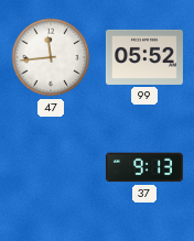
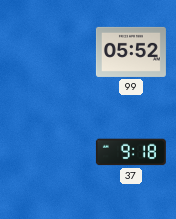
47: 11:44 -> none
37: 9:13 -> 9:18
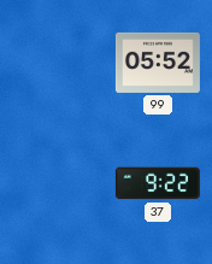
37: 9:18 -> 9:22
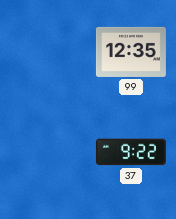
99: 05:52 -> 12:35
